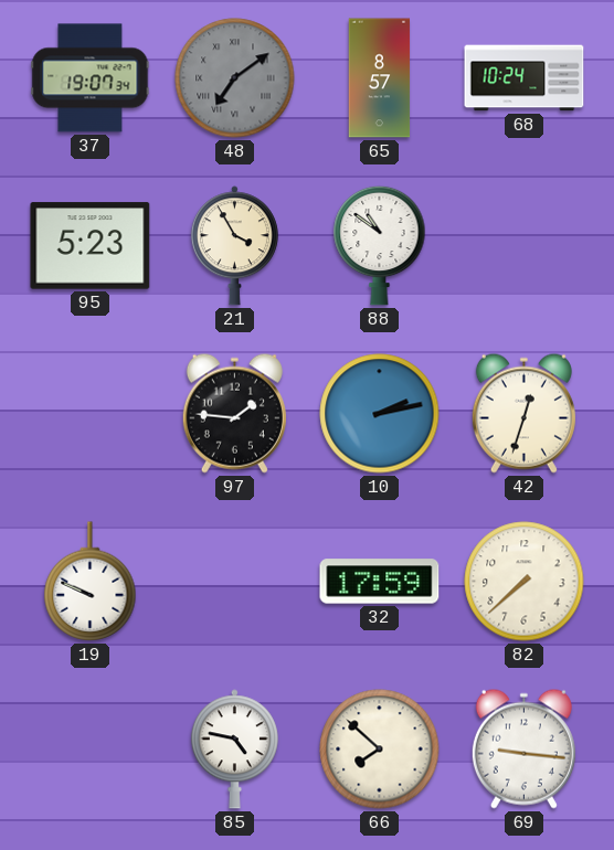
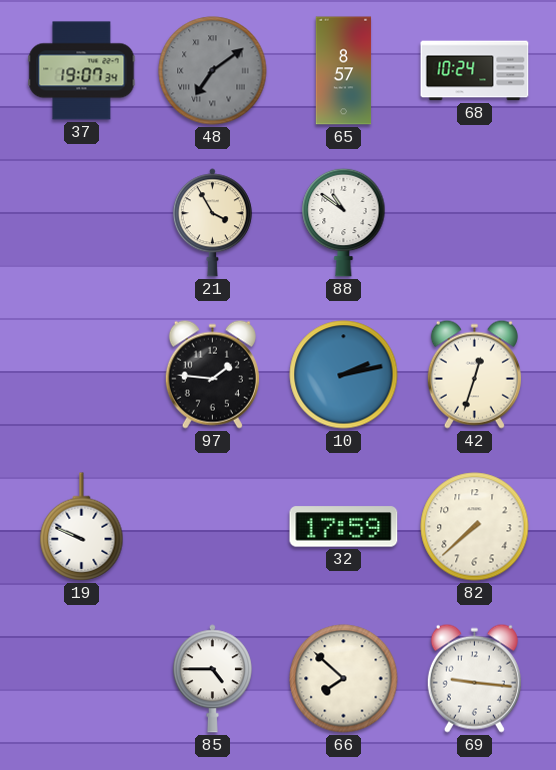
95: 5:23 -> none
85: 4:47 -> 4:45
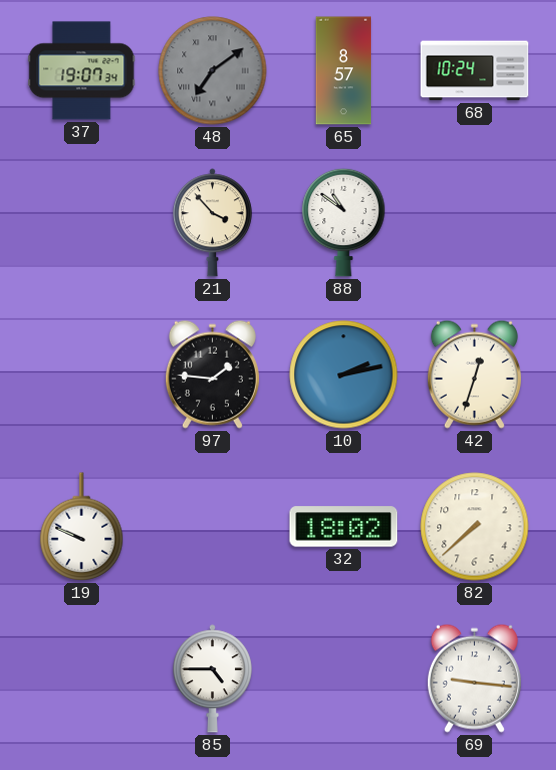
21: 3:55 -> 3:53
32: 17:59 -> 18:02
66: 7:52 -> none
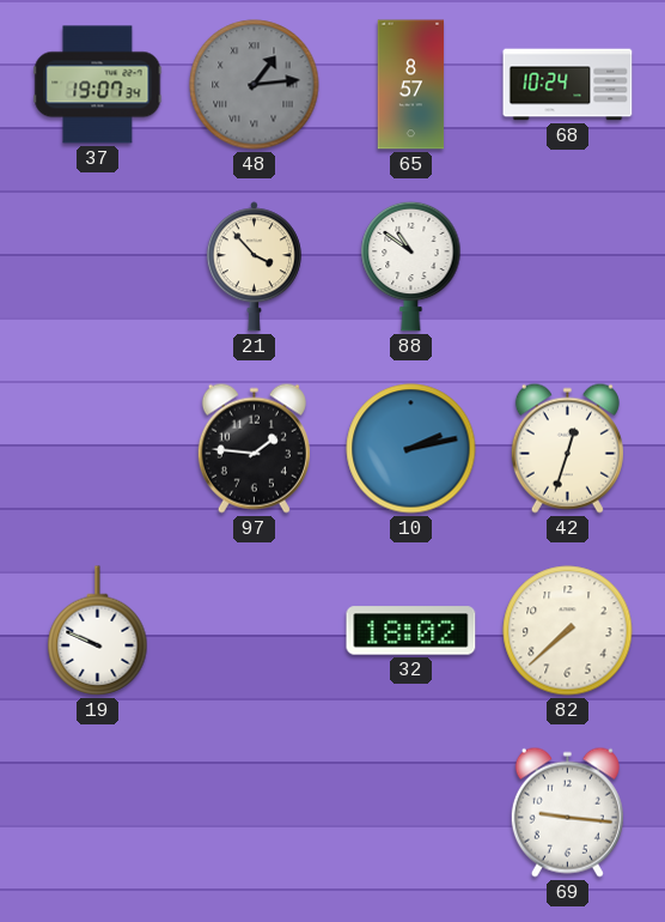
48: 7:09 -> 1:14
85: 4:45 -> none
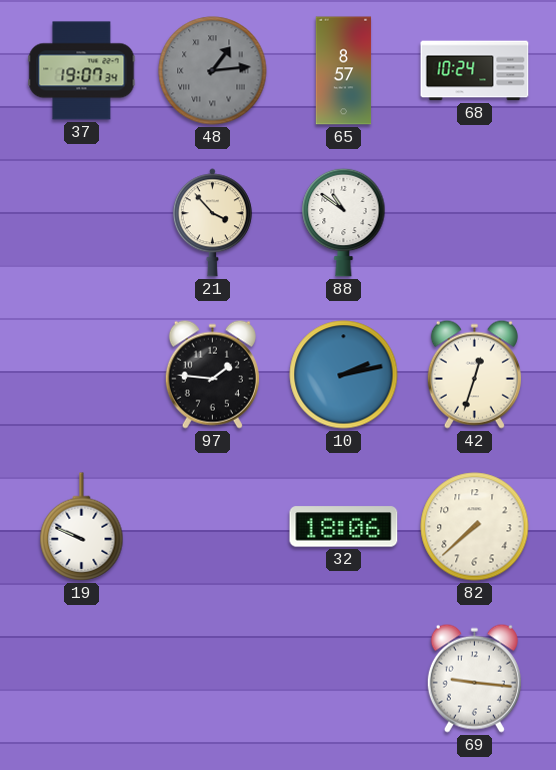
32: 18:02 -> 18:06
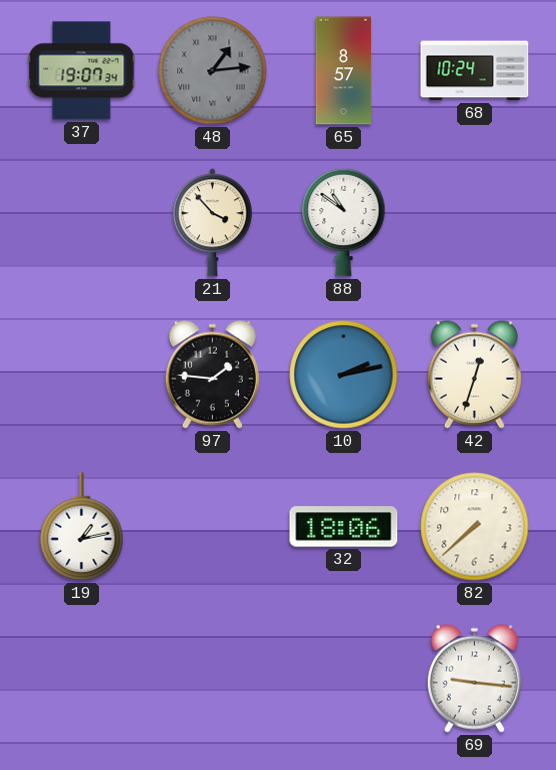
19: 9:49 -> 1:13
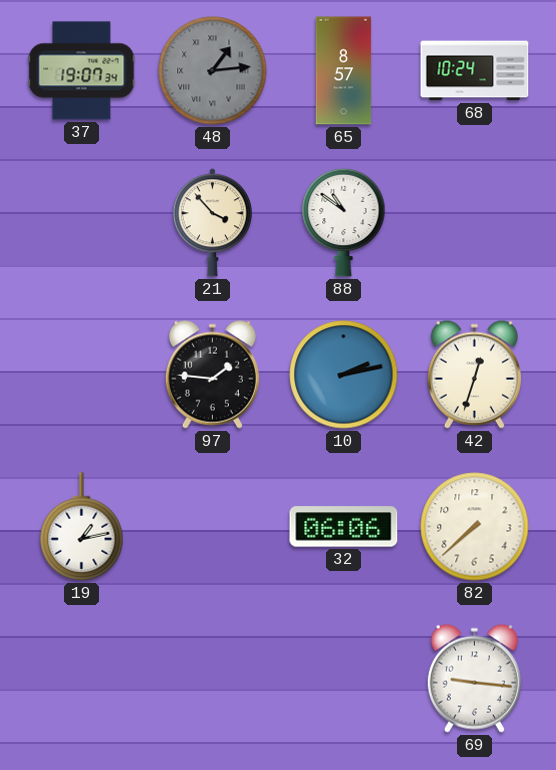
32: 18:06 -> 06:06
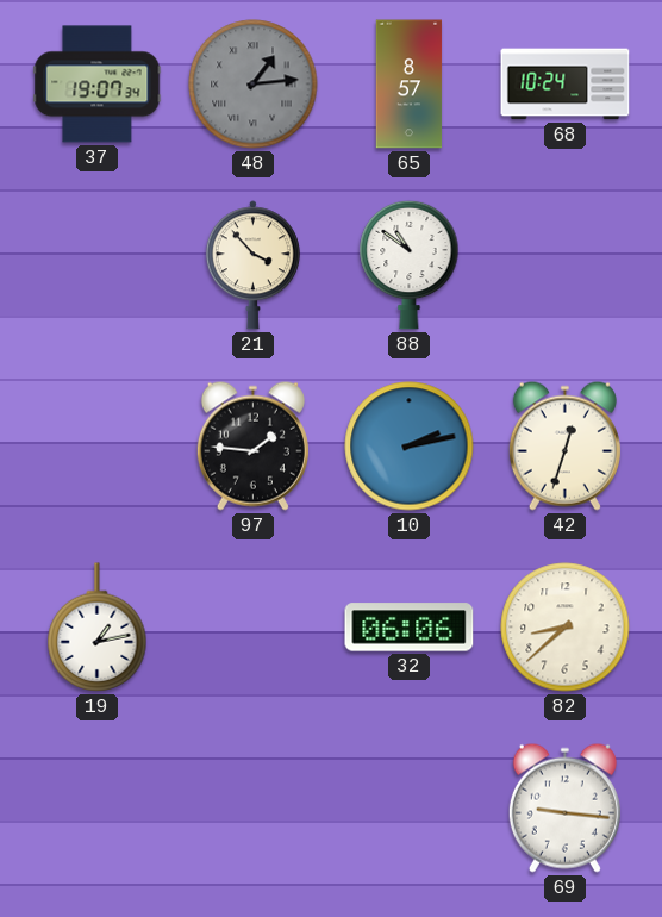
82: 7:38 -> 8:38
